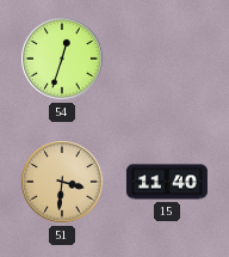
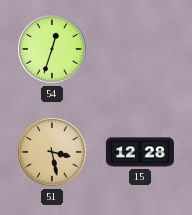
51: 3:31 -> 3:28
15: 11:40 -> 12:28
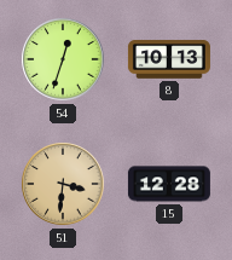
8: none -> 10:13
51: 3:28 -> 3:31
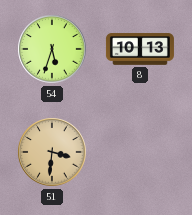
54: 12:33 -> 5:33
15: 12:28 -> none
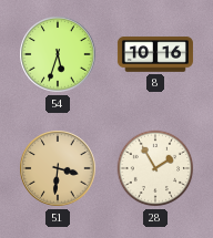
8: 10:13 -> 10:16
28: none -> 1:55
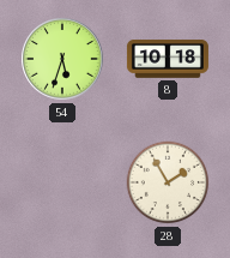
8: 10:16 -> 10:18
51: 3:31 -> none
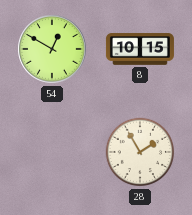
54: 5:33 -> 12:50
8: 10:18 -> 10:15
